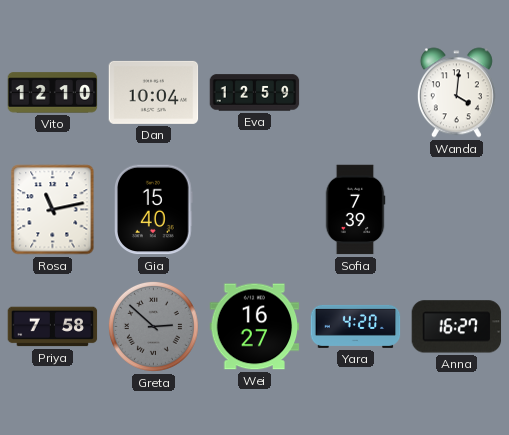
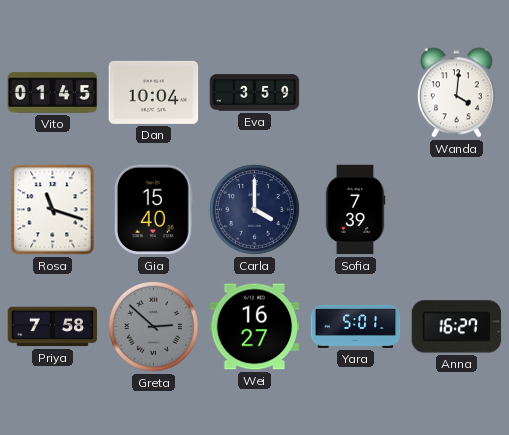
Vito: 12:10 -> 01:45
Eva: 12:59 -> 3:59
Rosa: 11:13 -> 11:18
Carla: none -> 4:00
Yara: 4:20 -> 5:01
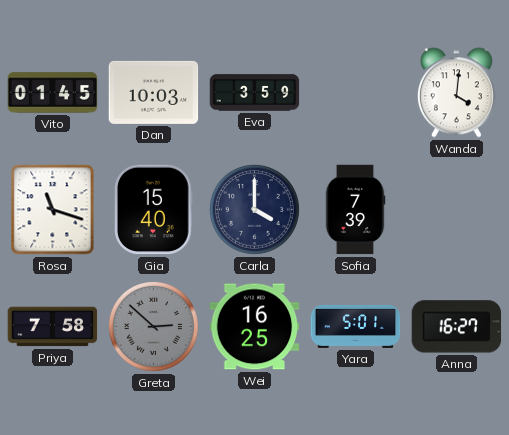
Dan: 10:04 -> 10:03
Wei: 16:27 -> 16:25
